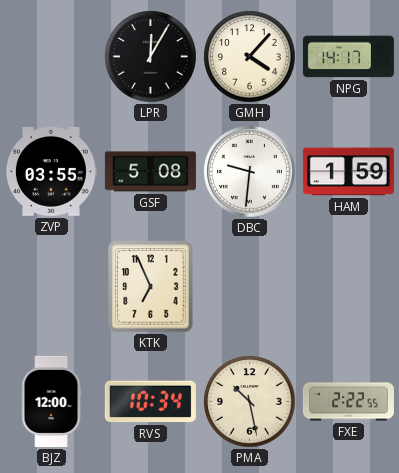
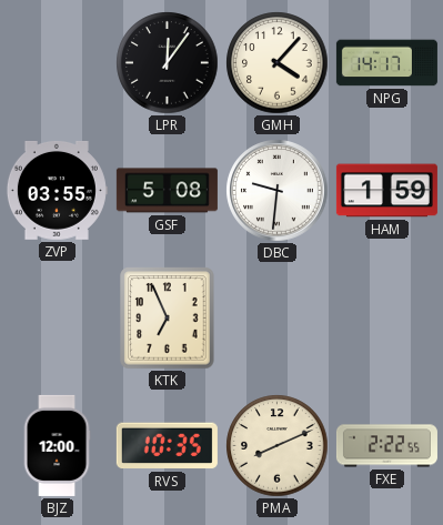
LPR: 12:05 -> 12:06
RVS: 10:34 -> 10:35
PMA: 10:28 -> 8:11
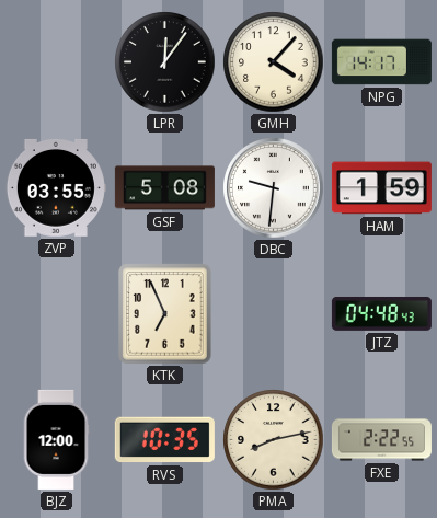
JTZ: none -> 04:48
PMA: 8:11 -> 8:13
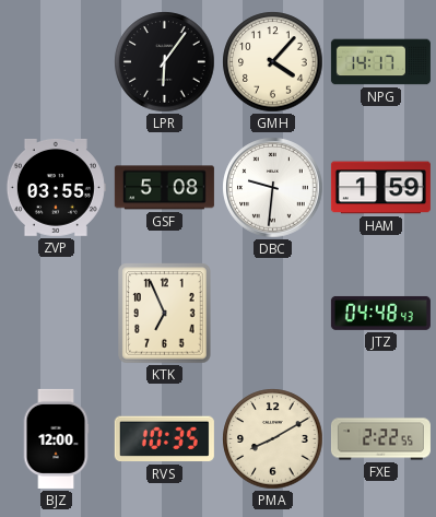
LPR: 12:06 -> 6:06
PMA: 8:13 -> 8:10
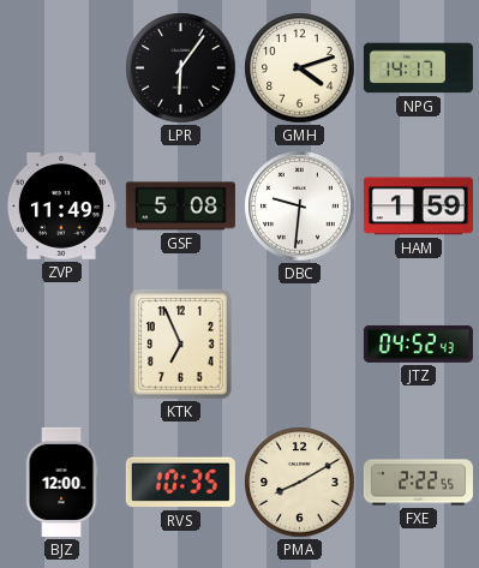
GMH: 4:07 -> 4:12
ZVP: 03:55 -> 11:49
JTZ: 04:48 -> 04:52
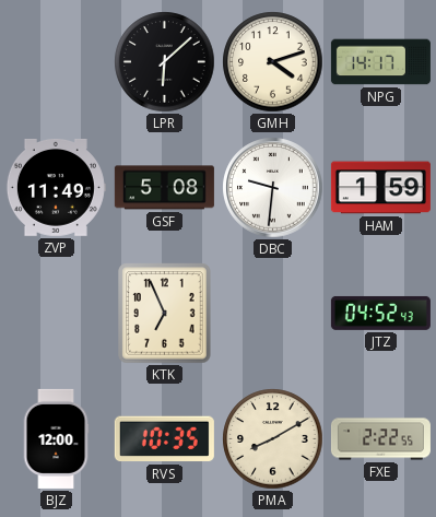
LPR: 6:06 -> 6:08
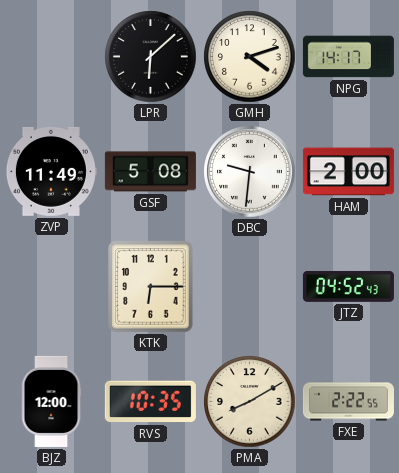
HAM: 1:59 -> 2:00
KTK: 6:56 -> 6:15
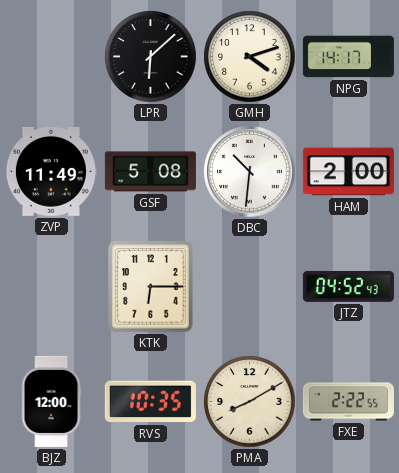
DBC: 9:31 -> 10:31
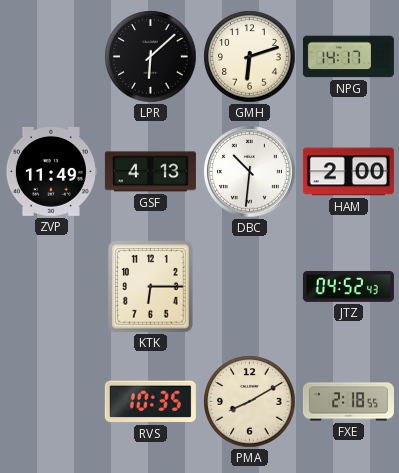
GMH: 4:12 -> 6:12
GSF: 5:08 -> 4:13
BJZ: 12:00 -> none
FXE: 2:22 -> 2:18
